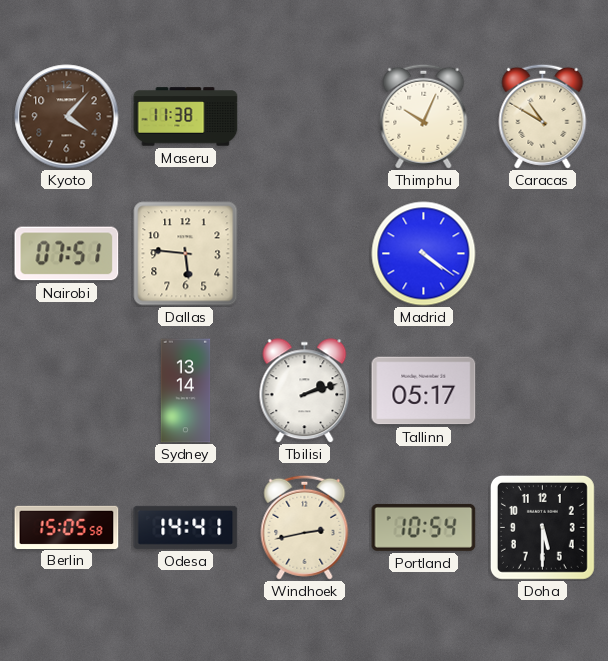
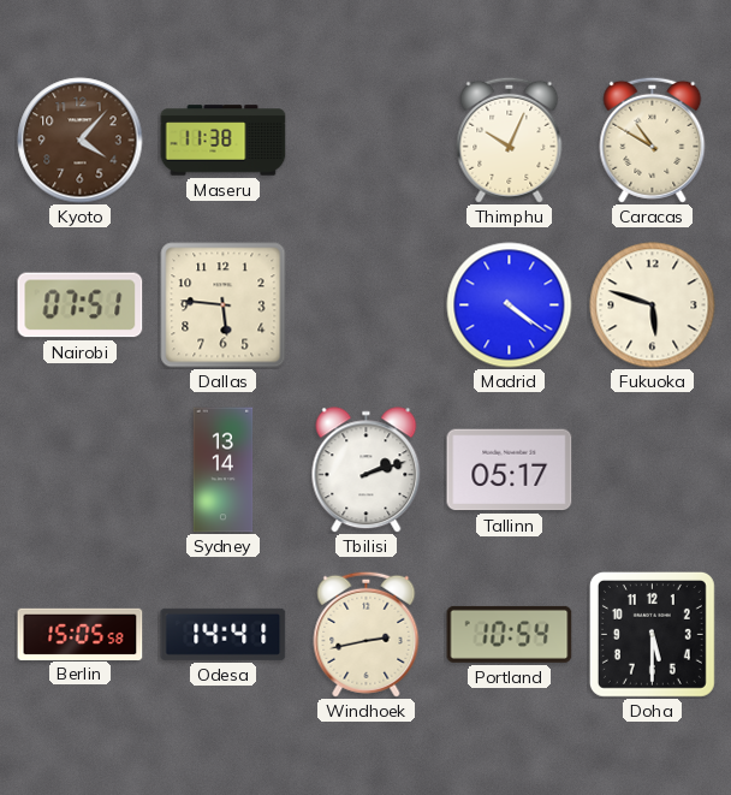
Fukuoka: none -> 5:48
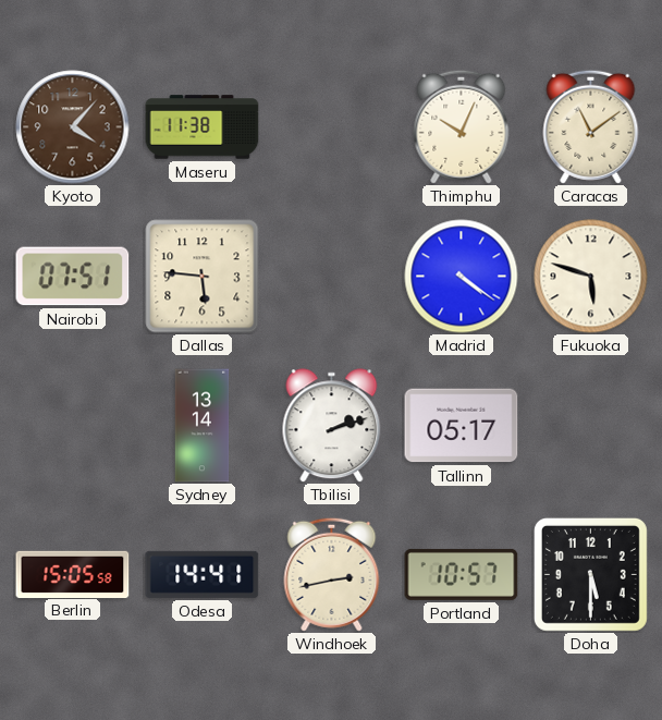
Caracas: 10:50 -> 11:09
Portland: 10:54 -> 10:57
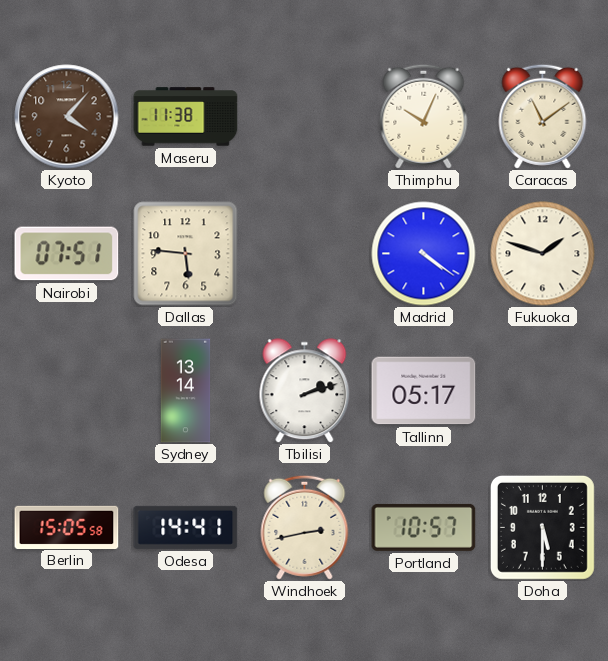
Fukuoka: 5:48 -> 1:48
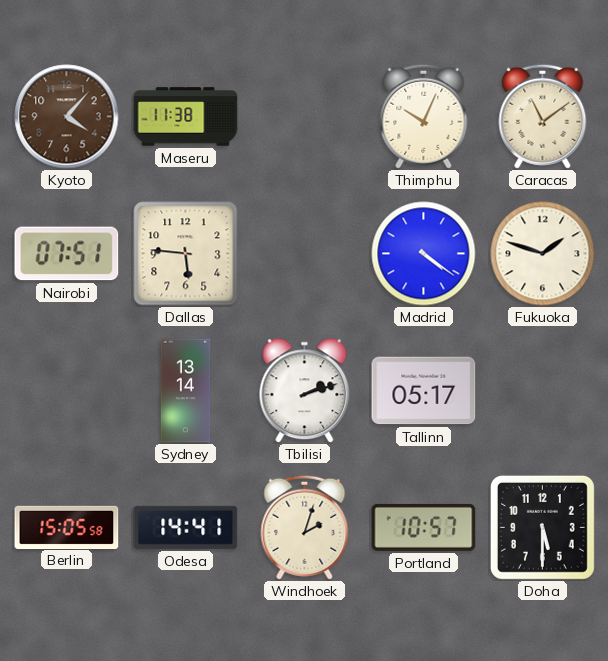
Windhoek: 2:43 -> 2:03
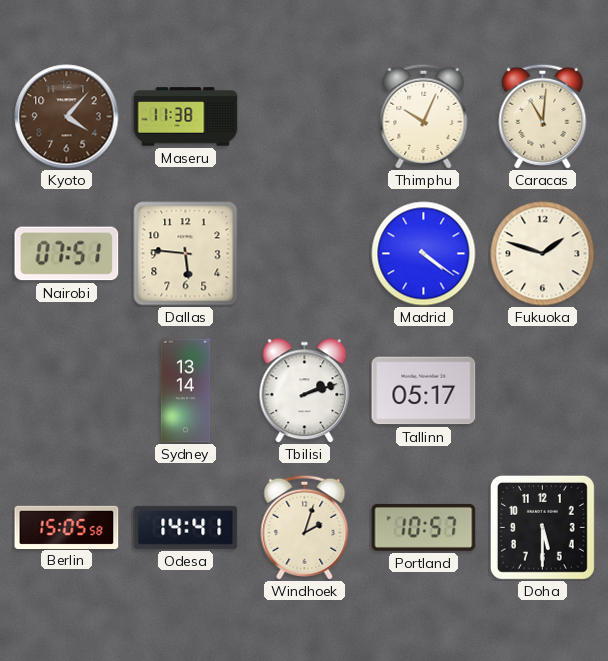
Caracas: 11:09 -> 11:01
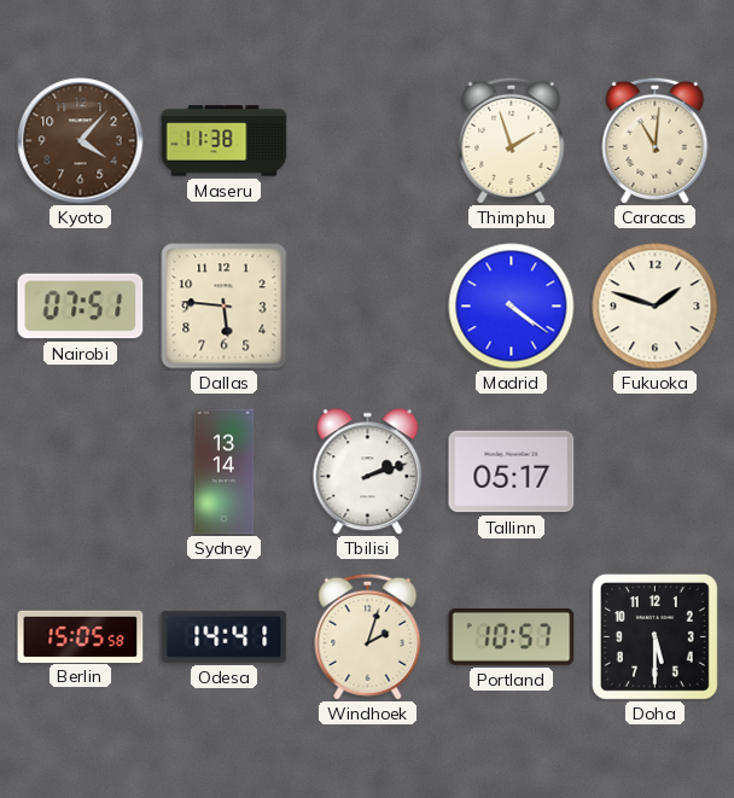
Thimphu: 10:04 -> 1:57
